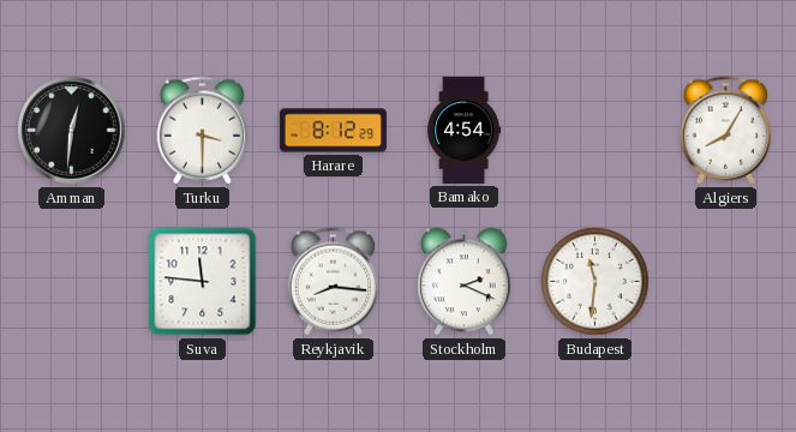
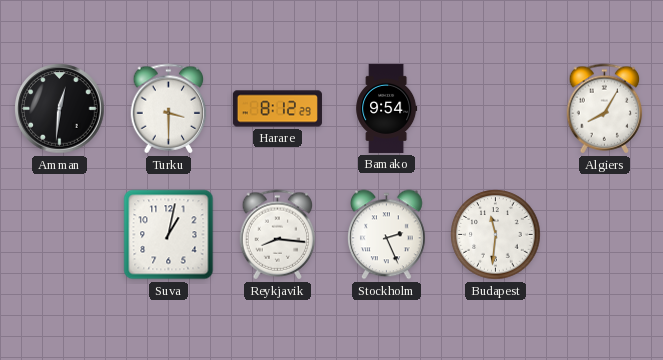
Bamako: 4:54 -> 9:54
Suva: 11:46 -> 1:02
Stockholm: 2:19 -> 2:26
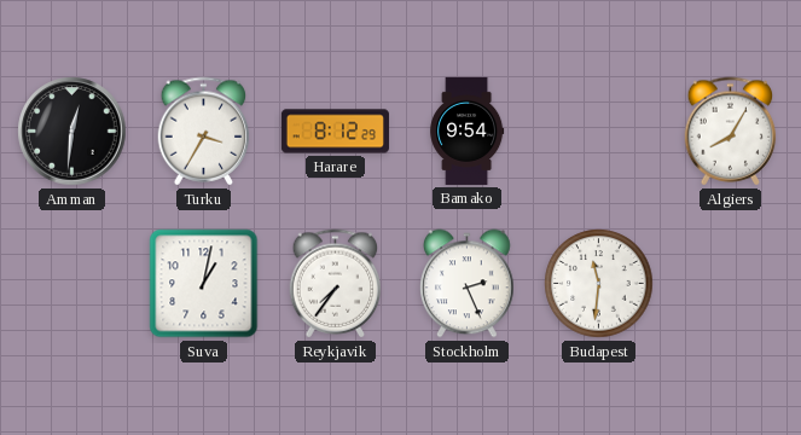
Turku: 3:30 -> 3:35
Reykjavik: 8:16 -> 7:36
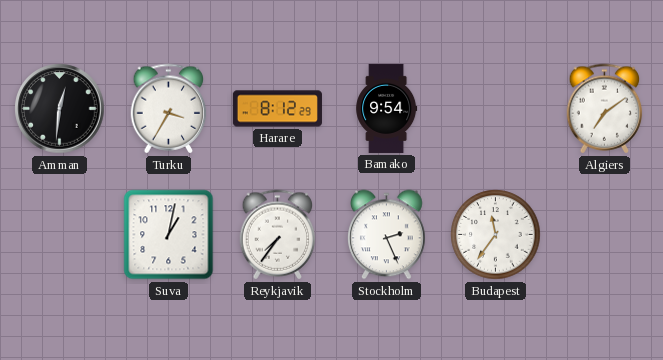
Algiers: 8:05 -> 7:09
Budapest: 11:31 -> 11:36
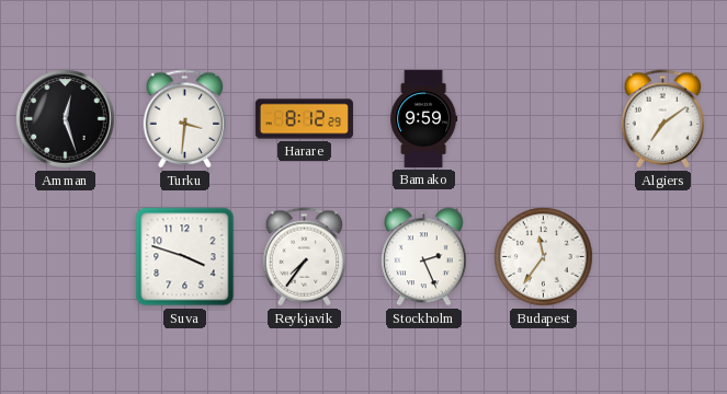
Amman: 12:31 -> 12:27
Turku: 3:35 -> 3:31
Bamako: 9:54 -> 9:59
Suva: 1:02 -> 3:48
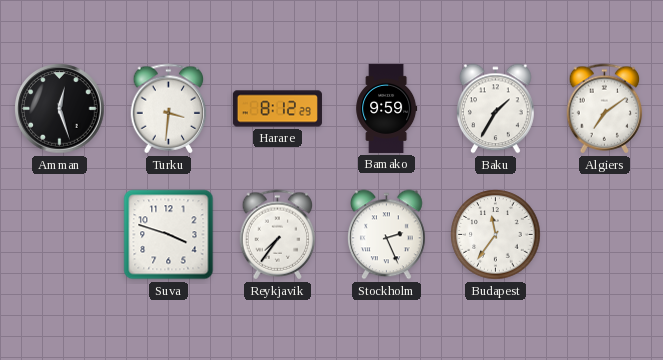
Baku: none -> 1:35
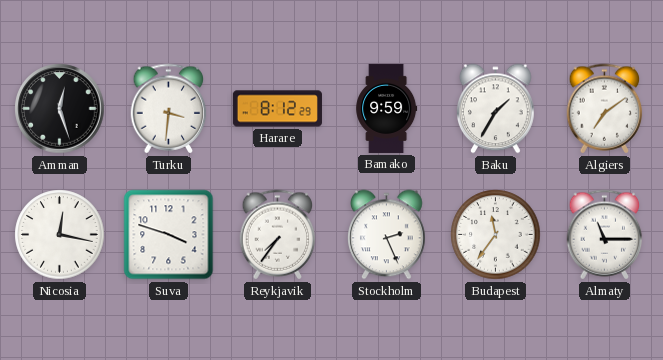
Nicosia: none -> 12:17
Almaty: none -> 11:15
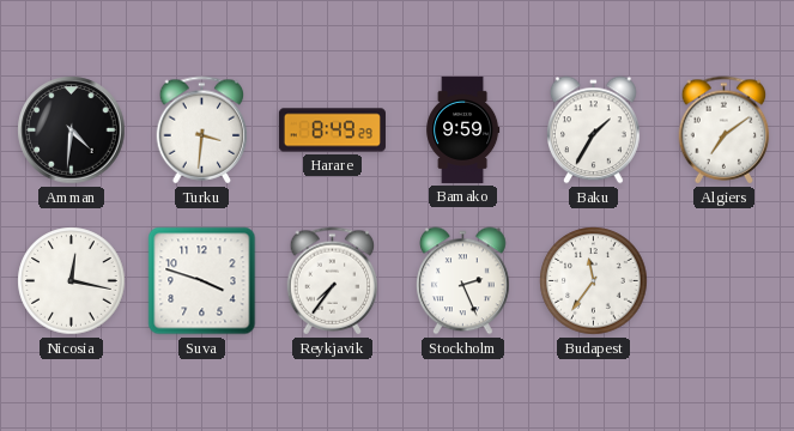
Amman: 12:27 -> 4:31
Harare: 8:12 -> 8:49
Almaty: 11:15 -> none
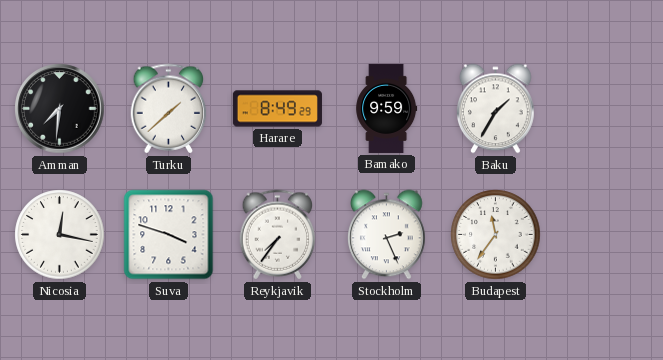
Amman: 4:31 -> 7:31
Turku: 3:31 -> 1:38
Algiers: 7:09 -> none
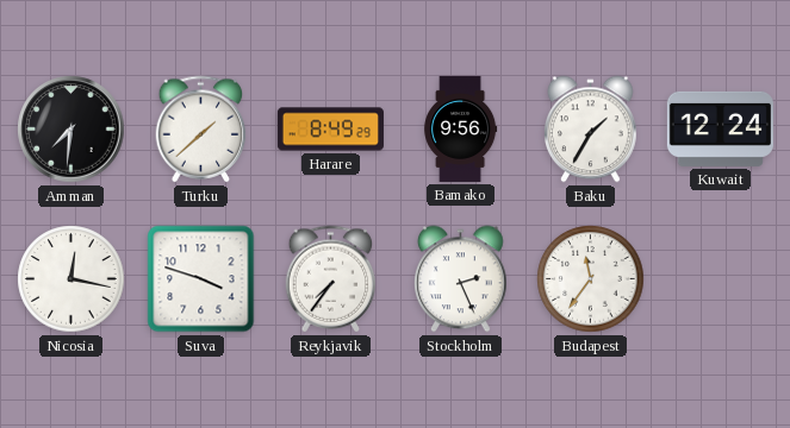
Bamako: 9:59 -> 9:56
Kuwait: none -> 12:24
